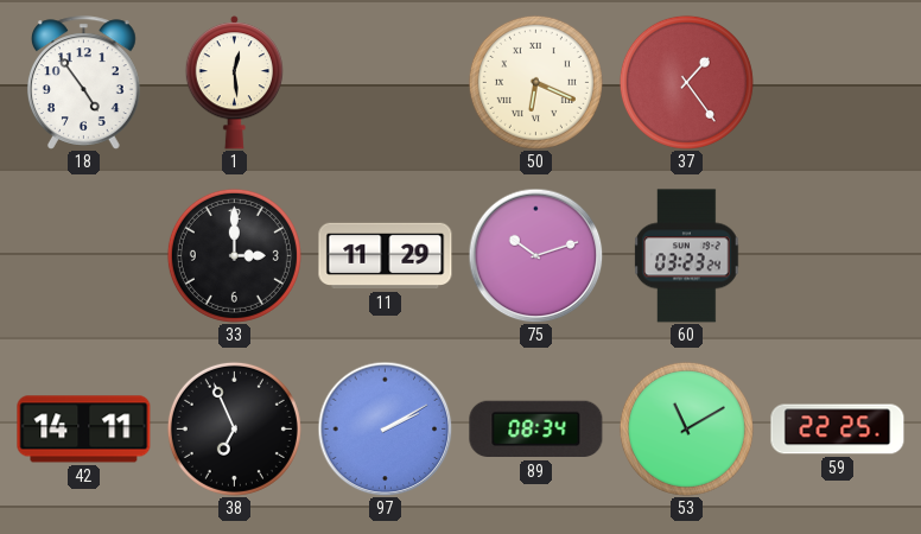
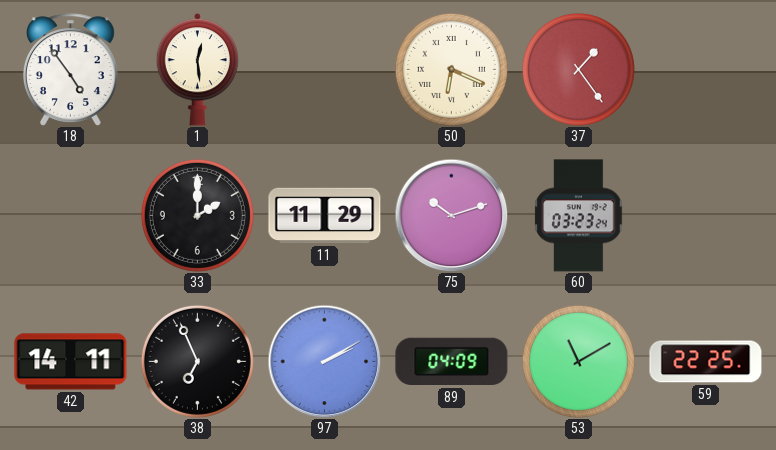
33: 3:00 -> 2:00
89: 08:34 -> 04:09
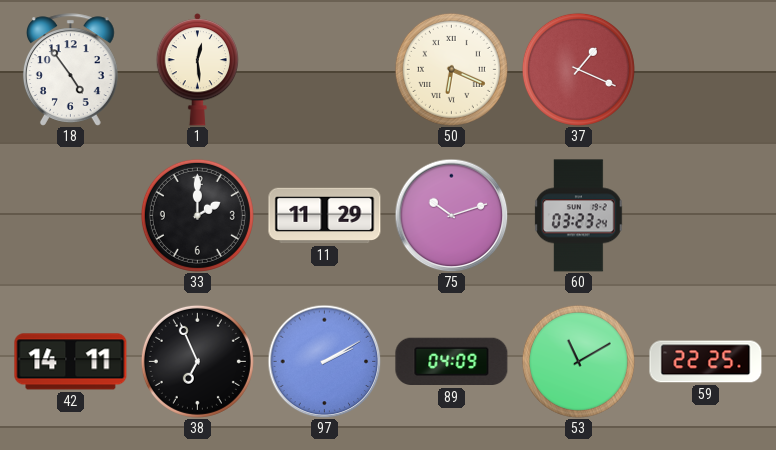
37: 1:24 -> 1:19
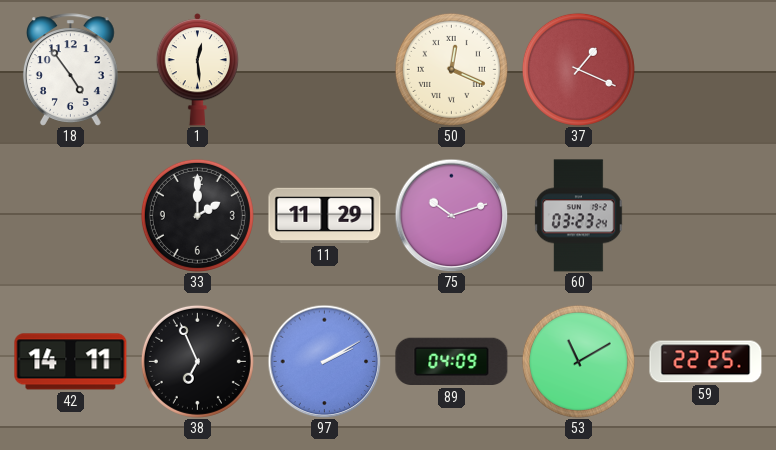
50: 6:19 -> 12:19
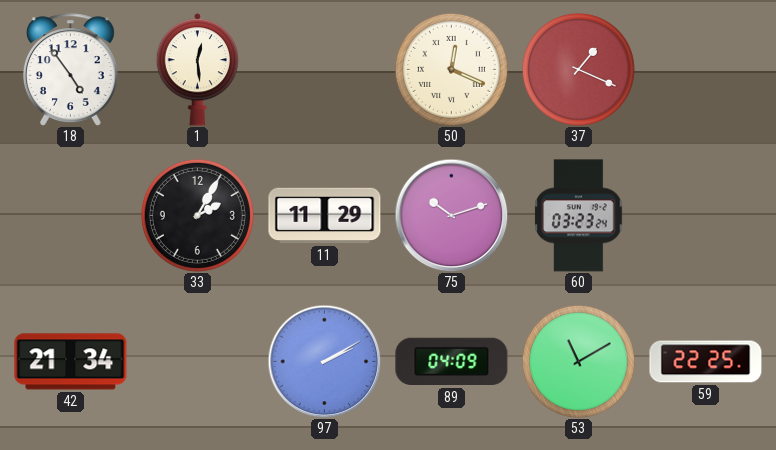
33: 2:00 -> 2:05
42: 14:11 -> 21:34
38: 6:56 -> none
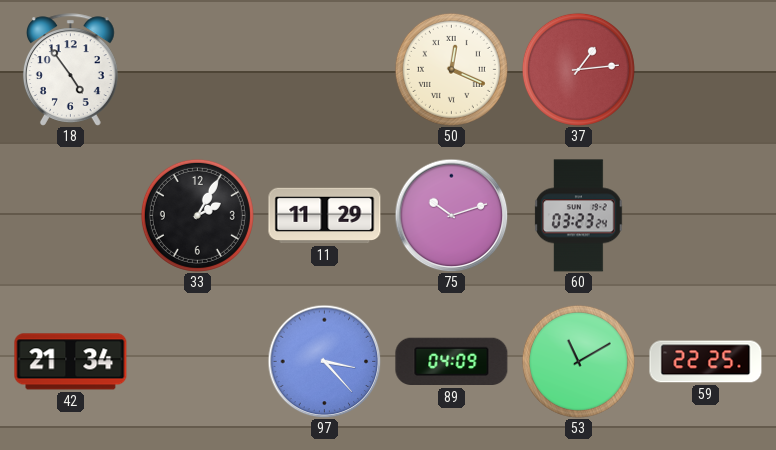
1: 12:29 -> none
37: 1:19 -> 1:14
97: 2:10 -> 3:23
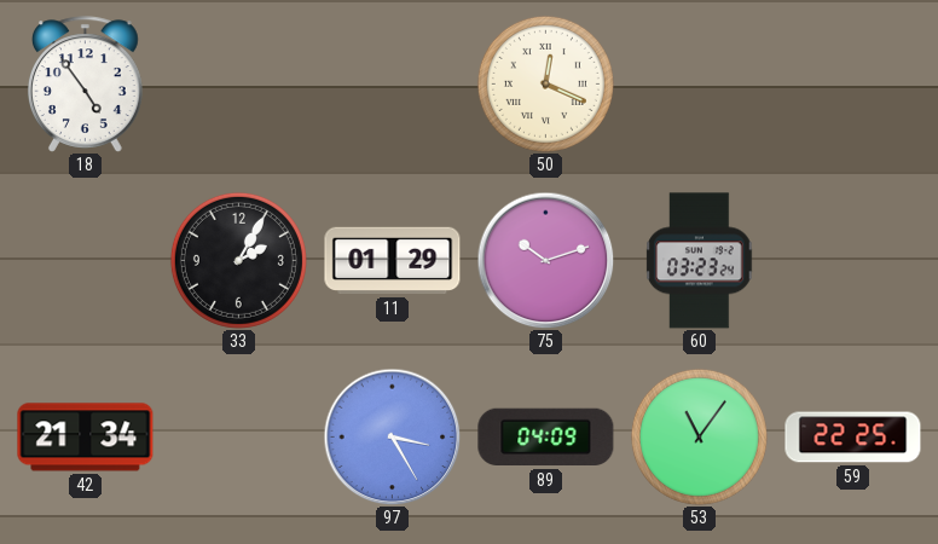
37: 1:14 -> none
11: 11:29 -> 01:29
97: 3:23 -> 3:25
53: 11:10 -> 11:06
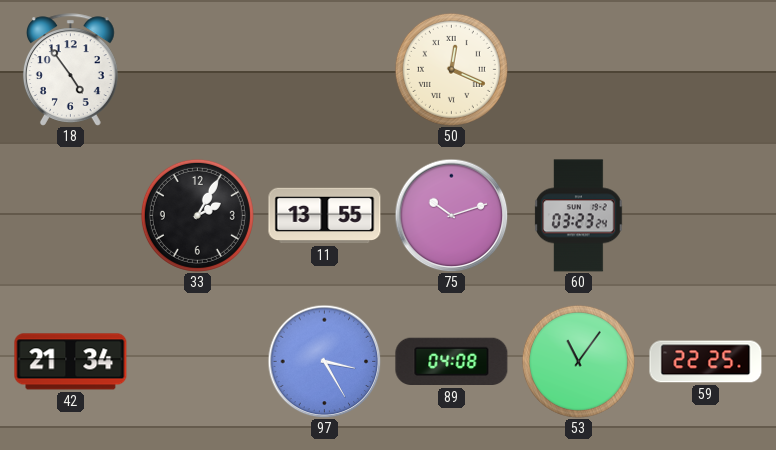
11: 01:29 -> 13:55
89: 04:09 -> 04:08
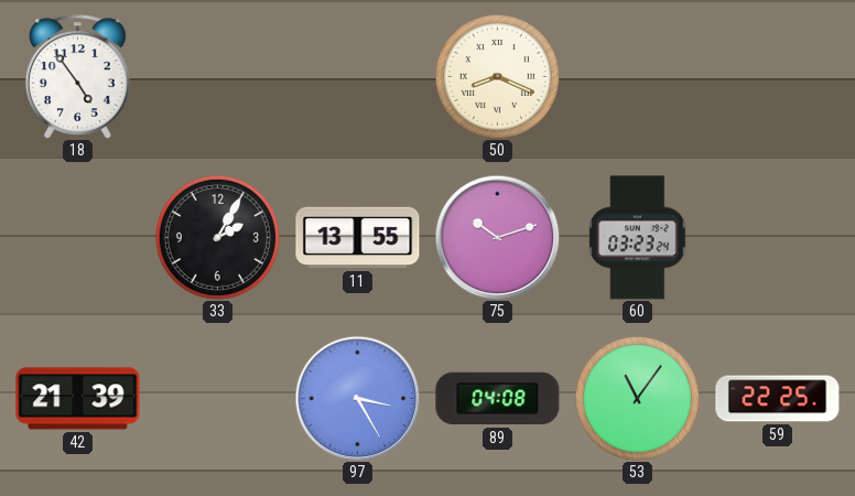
50: 12:19 -> 8:19
42: 21:34 -> 21:39
